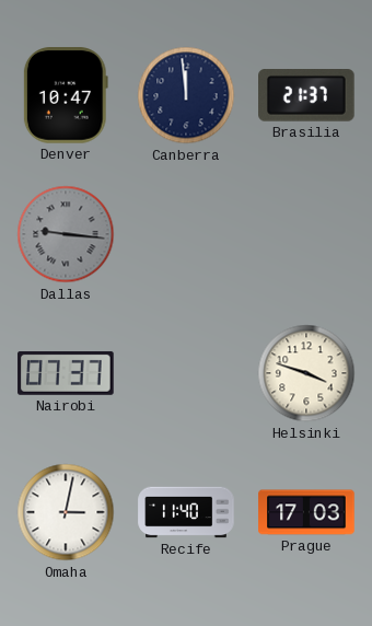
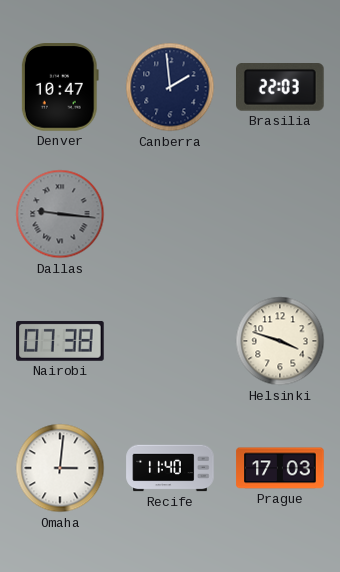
Canberra: 11:59 -> 1:59
Brasilia: 21:37 -> 22:03
Nairobi: 07:37 -> 07:38
Omaha: 3:02 -> 3:01
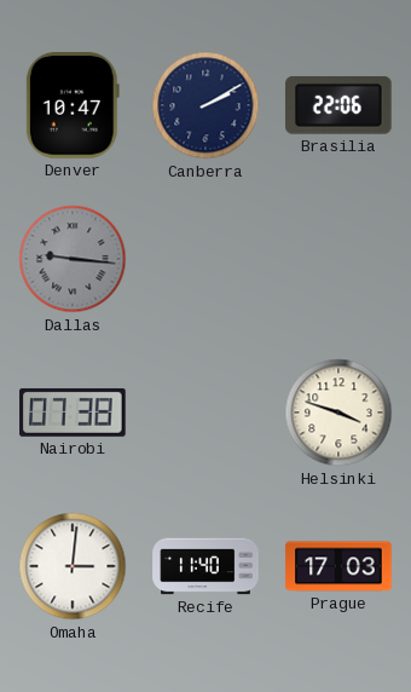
Canberra: 1:59 -> 2:10
Brasilia: 22:03 -> 22:06
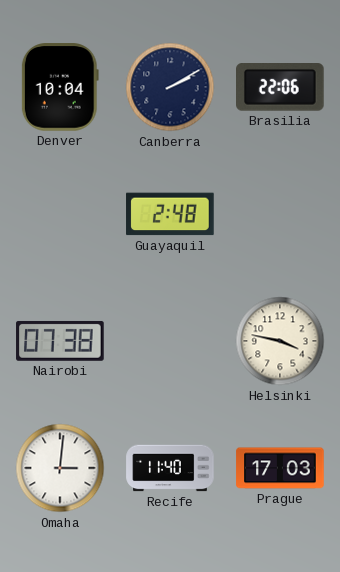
Denver: 10:47 -> 10:04
Dallas: 9:16 -> none
Guayaquil: none -> 2:48
Helsinki: 3:48 -> 3:47
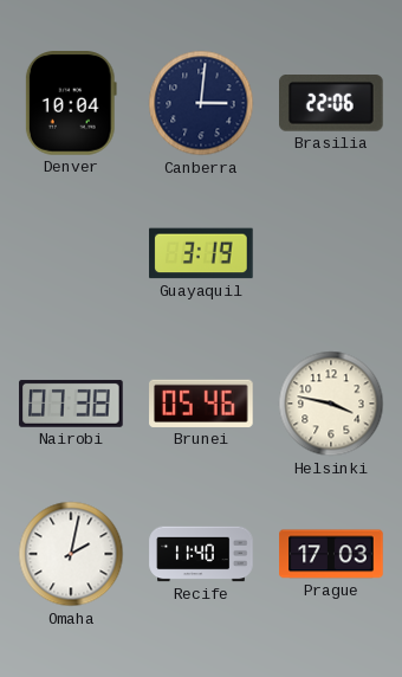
Canberra: 2:10 -> 3:01
Guayaquil: 2:48 -> 3:19
Brunei: none -> 05:46
Omaha: 3:01 -> 2:02
